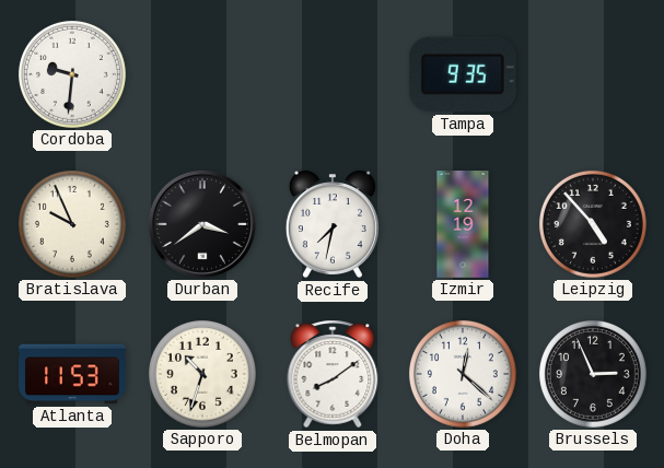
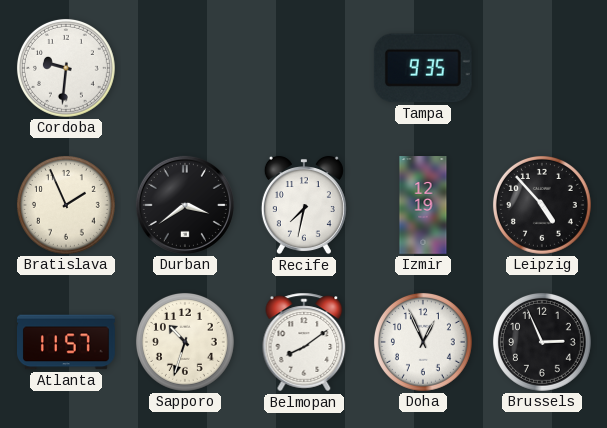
Bratislava: 9:56 -> 1:56
Atlanta: 11:53 -> 11:57
Doha: 12:22 -> 12:56
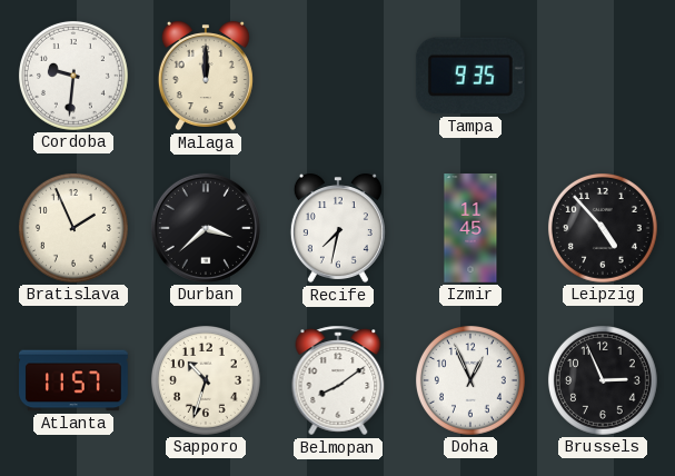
Malaga: none -> 12:00
Durban: 3:39 -> 3:38
Izmir: 12:19 -> 11:45
